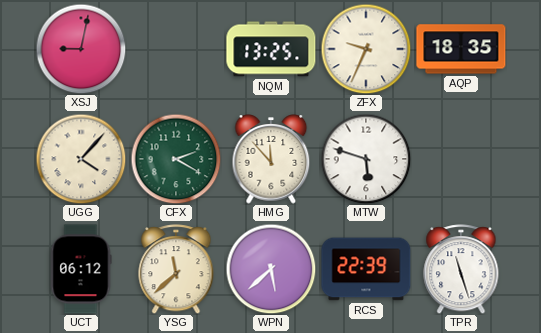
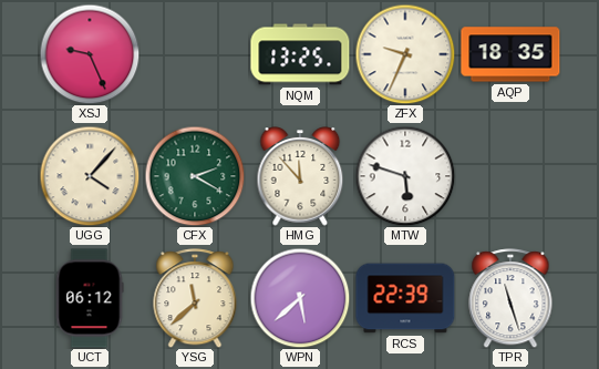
XSJ: 9:02 -> 9:26
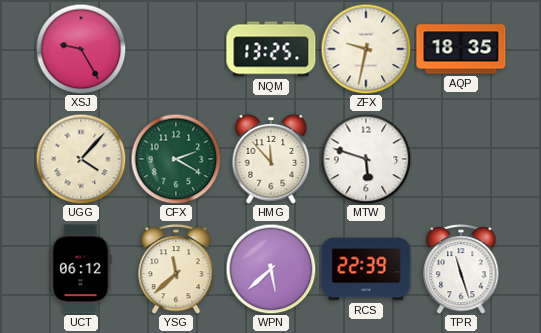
XSJ: 9:26 -> 9:25
ZFX: 9:34 -> 9:32
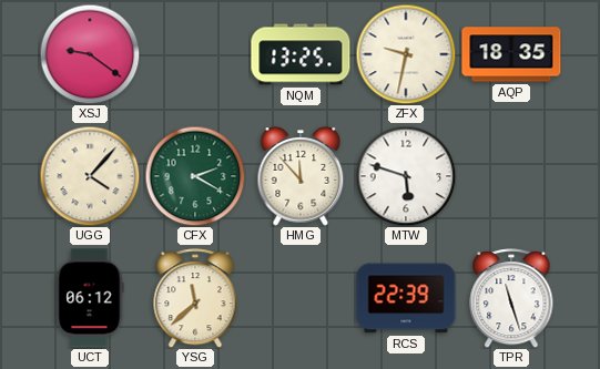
XSJ: 9:25 -> 9:21
WPN: 5:38 -> none
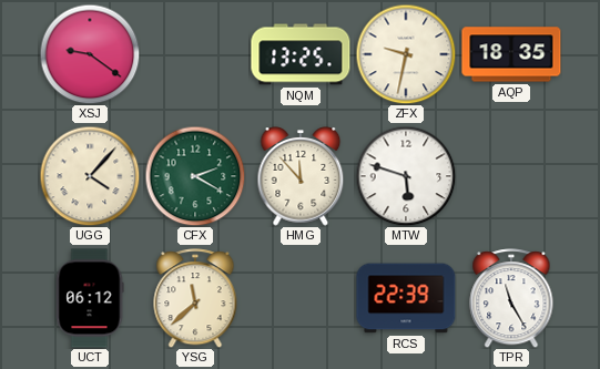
TPR: 11:27 -> 11:25
